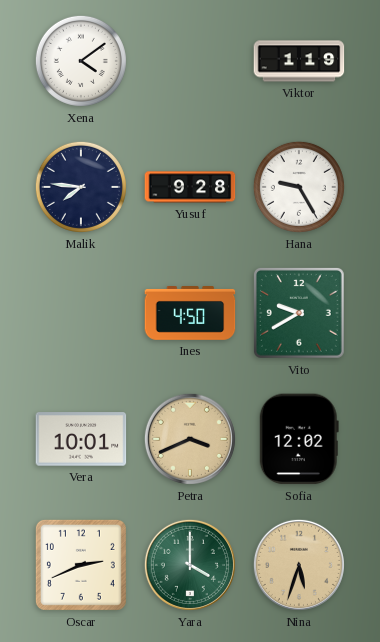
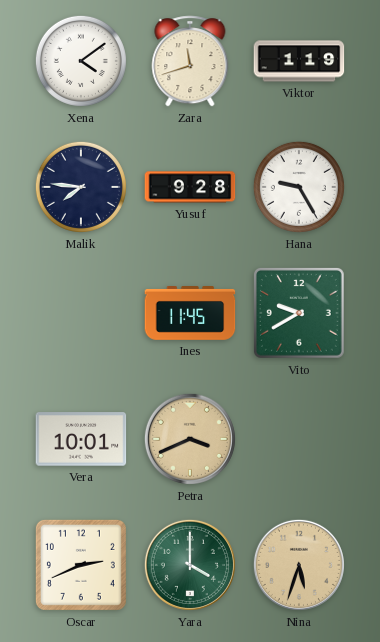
Zara: none -> 11:42
Ines: 4:50 -> 11:45
Sofia: 12:02 -> none
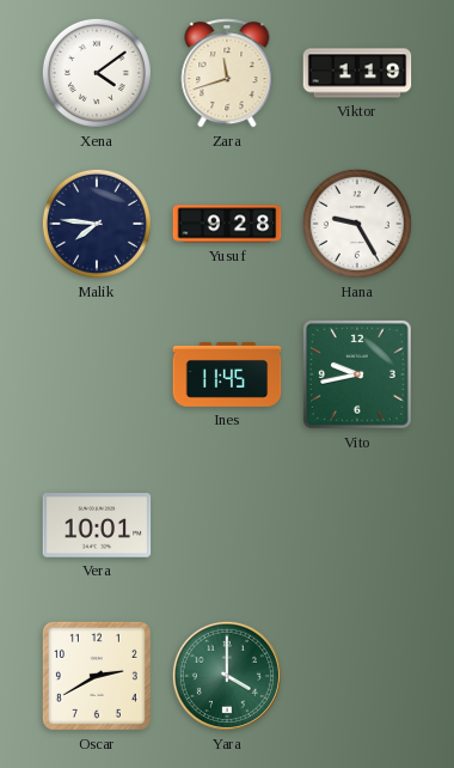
Vito: 9:40 -> 9:43
Petra: 3:41 -> none
Oscar: 2:41 -> 2:40
Nina: 5:33 -> none
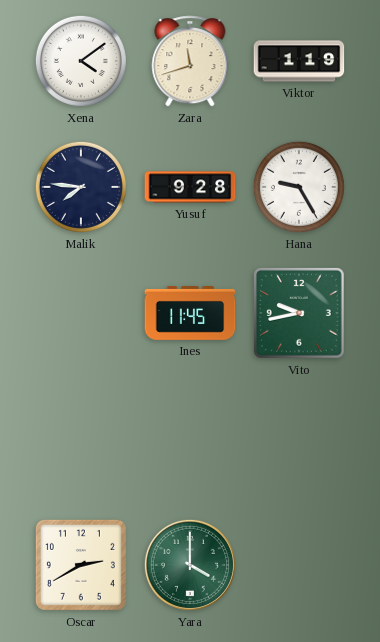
Vera: 10:01 -> none
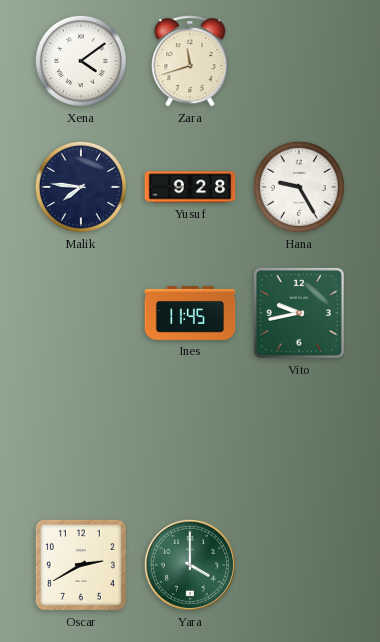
Viktor: 1:19 -> none
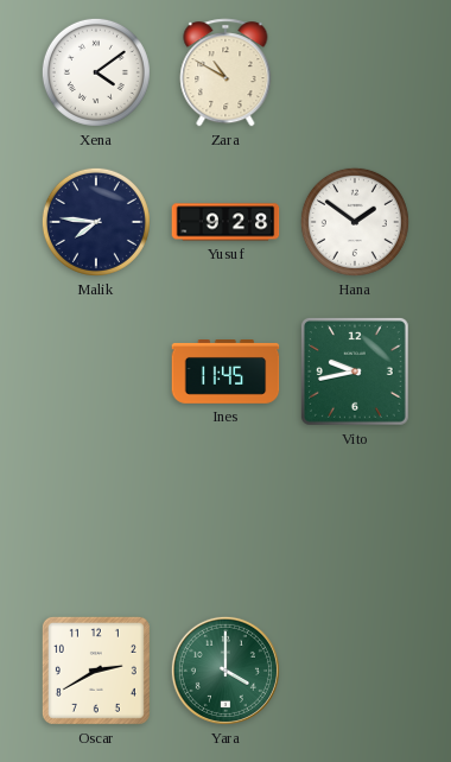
Zara: 11:42 -> 10:50
Hana: 9:25 -> 1:51
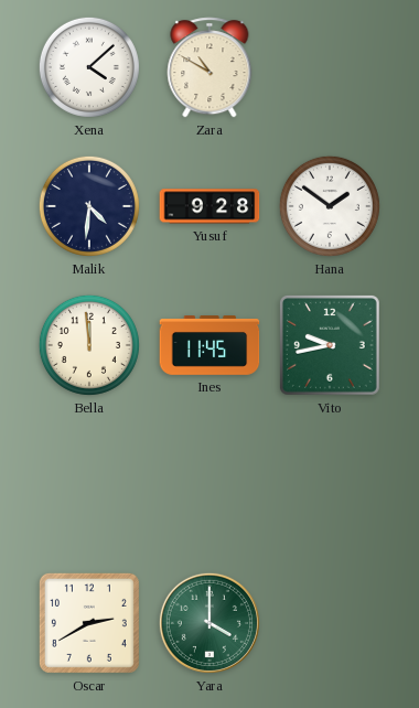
Xena: 4:09 -> 4:08
Malik: 7:46 -> 4:31
Bella: none -> 11:59
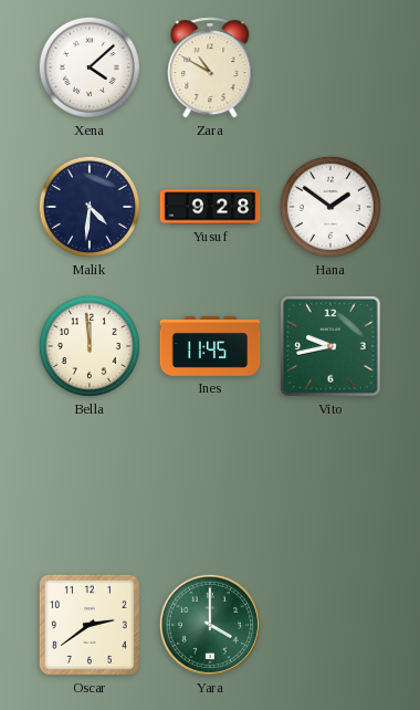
Oscar: 2:40 -> 2:39
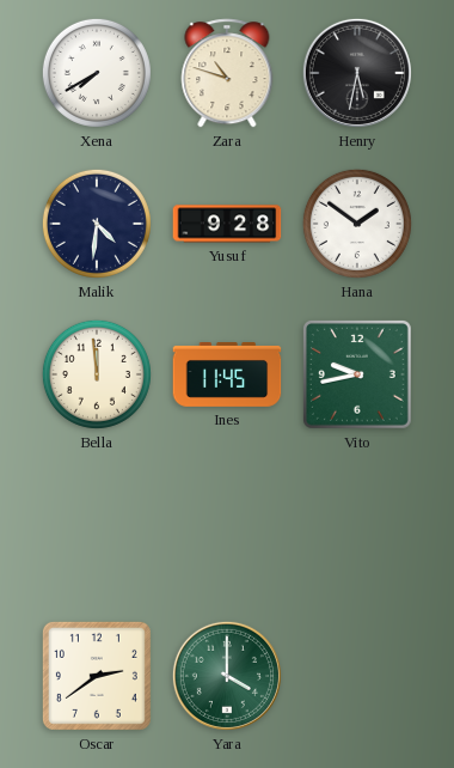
Xena: 4:08 -> 7:40
Zara: 10:50 -> 10:48
Henry: none -> 5:32
